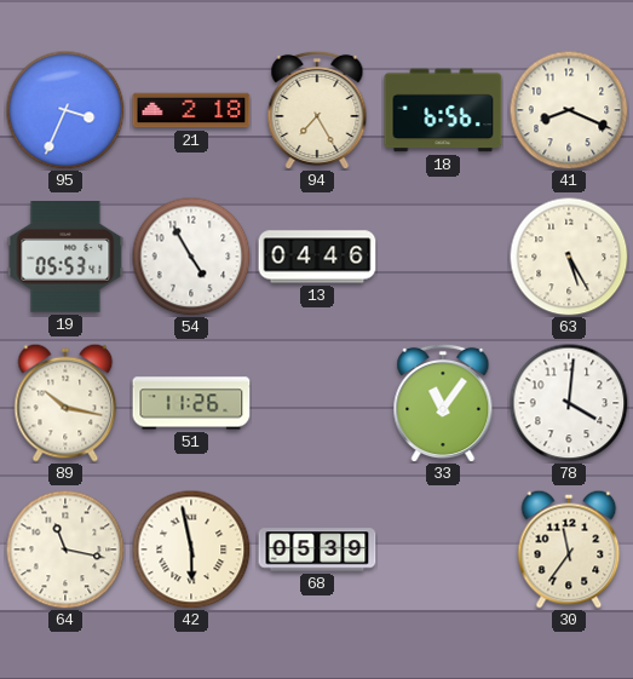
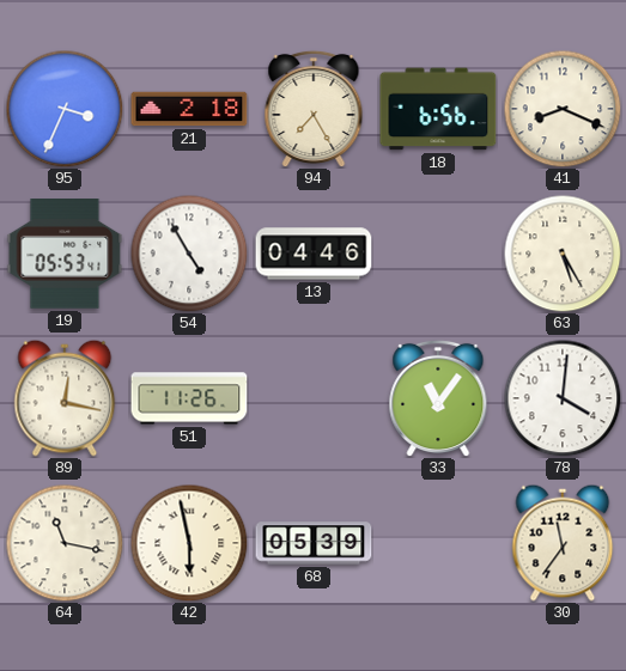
89: 10:17 -> 12:17
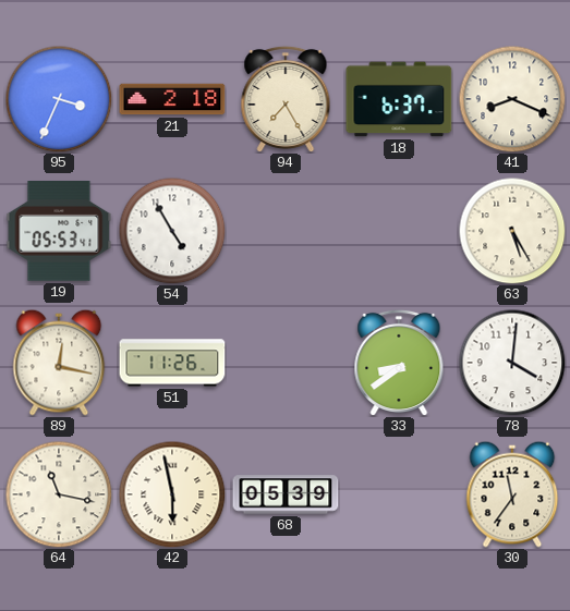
18: 6:56 -> 6:37
13: 04:46 -> none
33: 11:06 -> 8:39
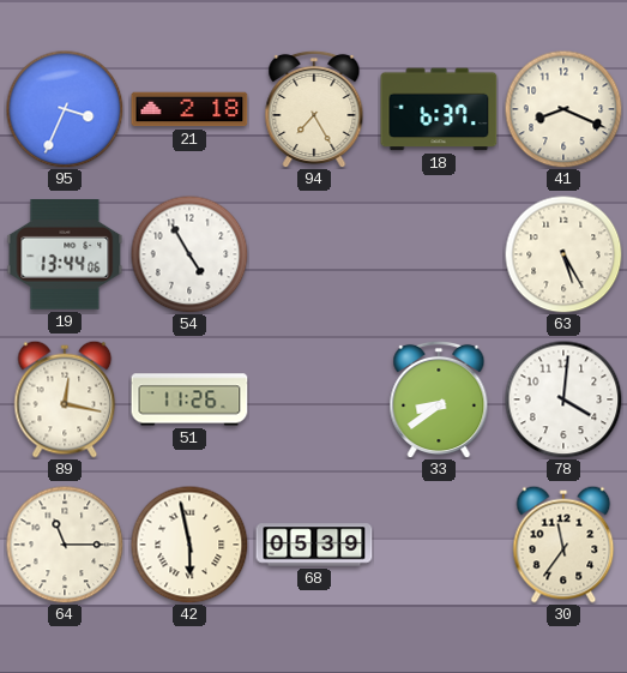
19: 05:53 -> 13:44
64: 11:17 -> 11:15
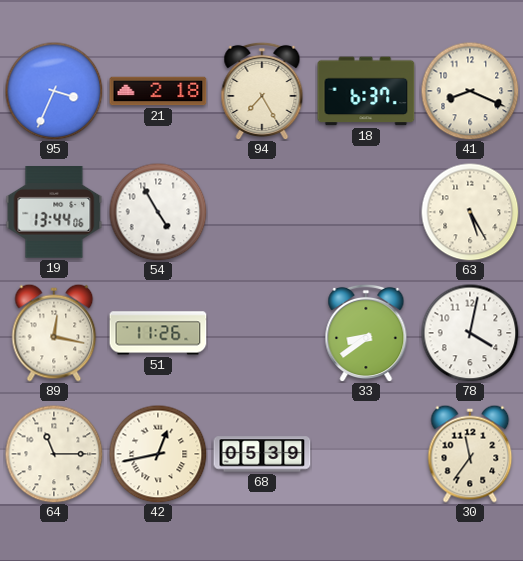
78: 4:01 -> 4:02
42: 5:58 -> 12:43
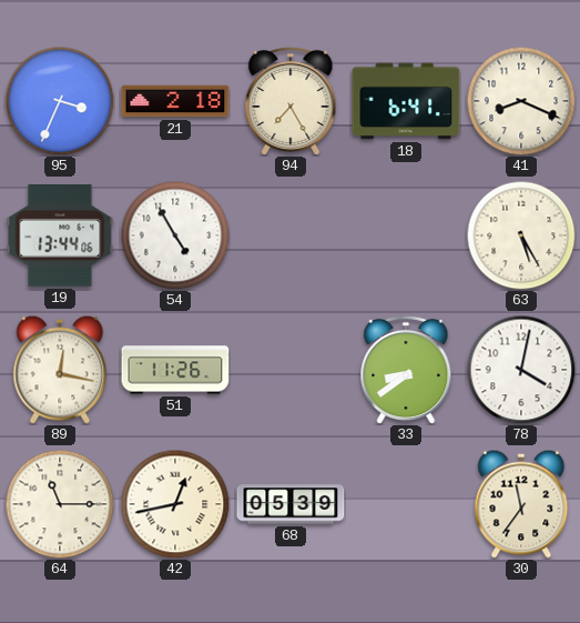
18: 6:37 -> 6:41
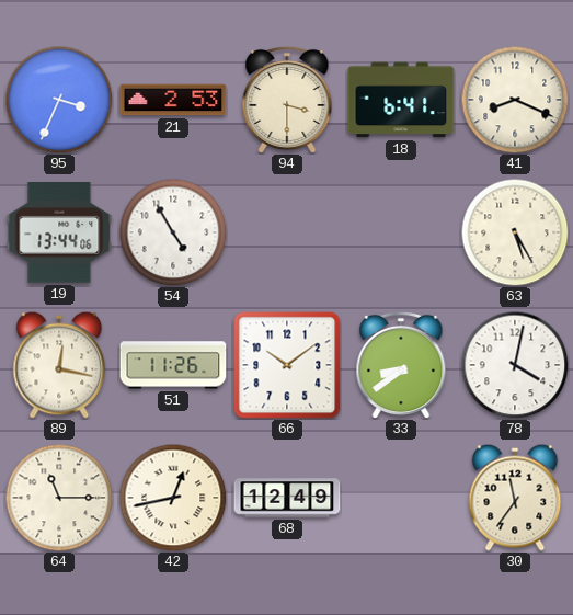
21: 2:18 -> 2:53
94: 7:25 -> 3:30
66: none -> 10:09
68: 05:39 -> 12:49
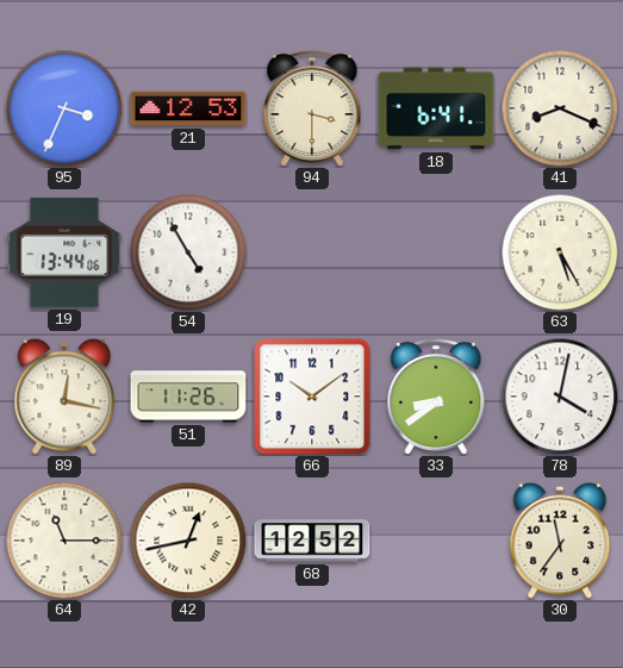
21: 2:53 -> 12:53
68: 12:49 -> 12:52
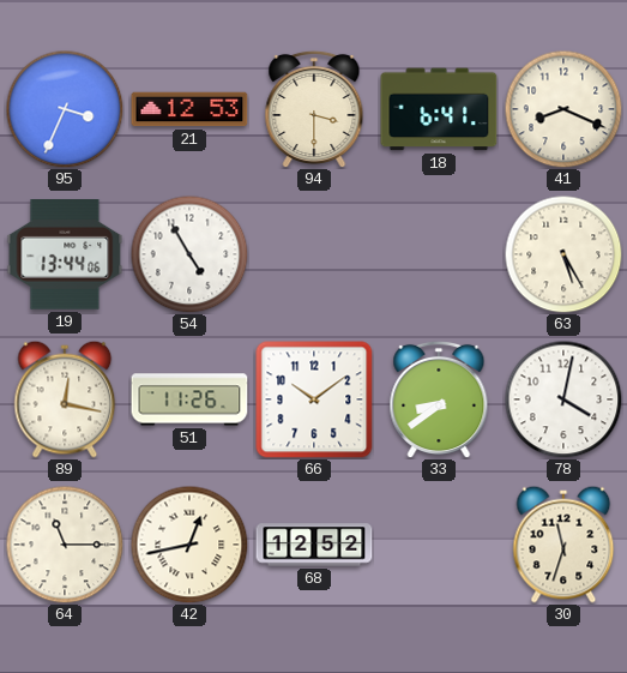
30: 11:36 -> 11:33
